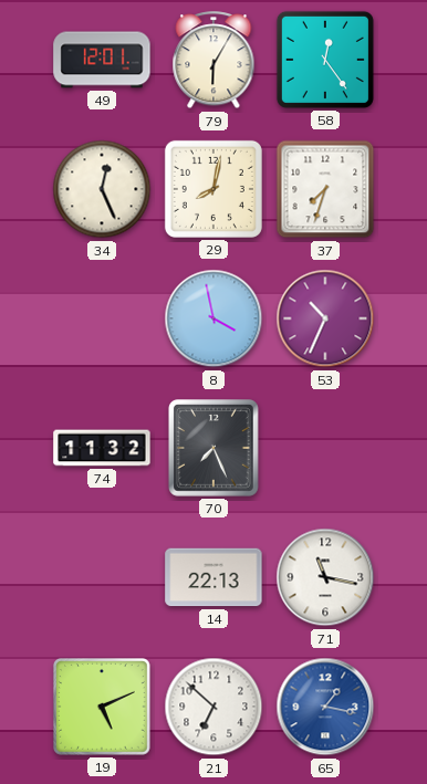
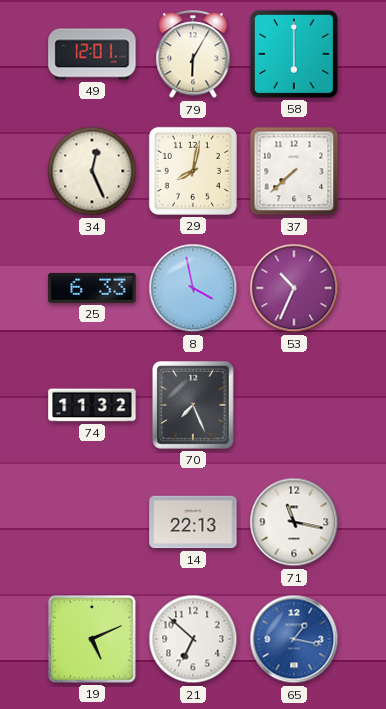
58: 12:24 -> 6:00
37: 7:33 -> 7:38
25: none -> 6:33
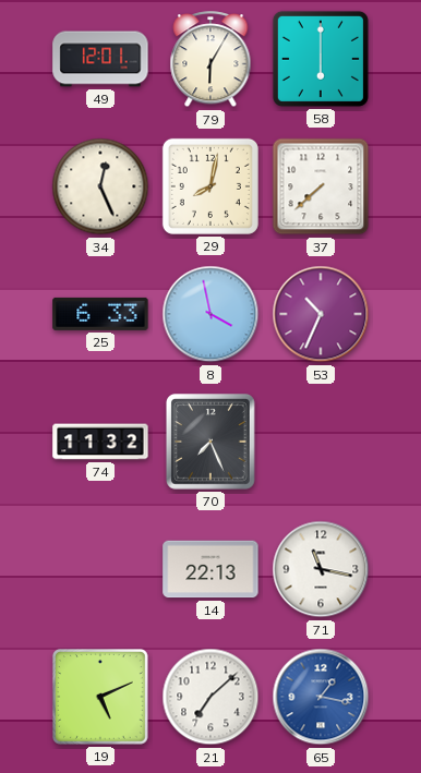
21: 6:52 -> 7:08
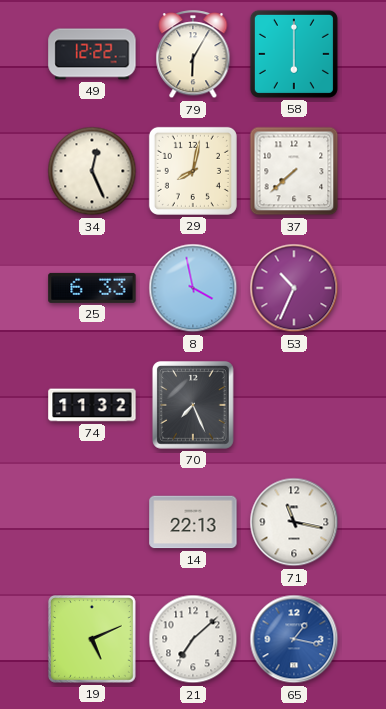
49: 12:01 -> 12:22
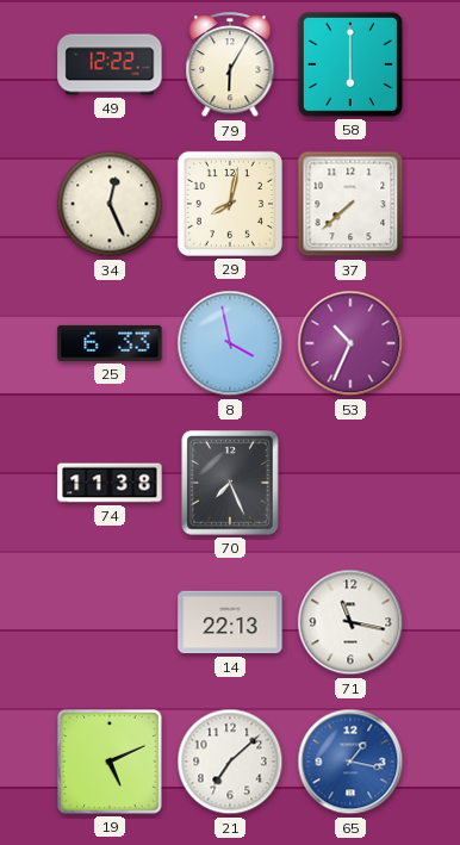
74: 11:32 -> 11:38
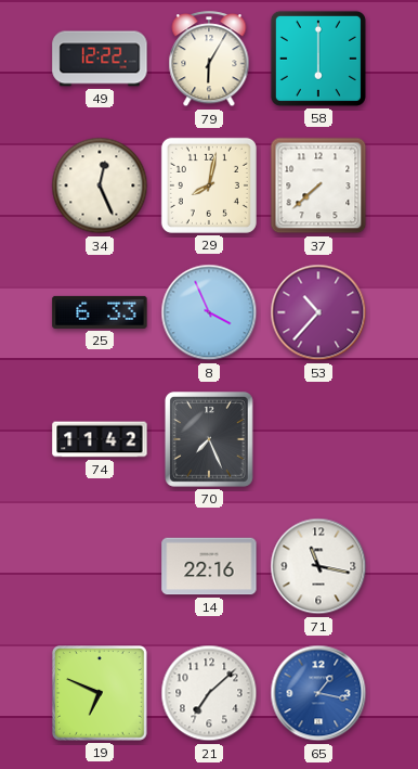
8: 3:58 -> 3:56
53: 10:34 -> 10:37
74: 11:38 -> 11:42
14: 22:13 -> 22:16
19: 5:11 -> 6:49
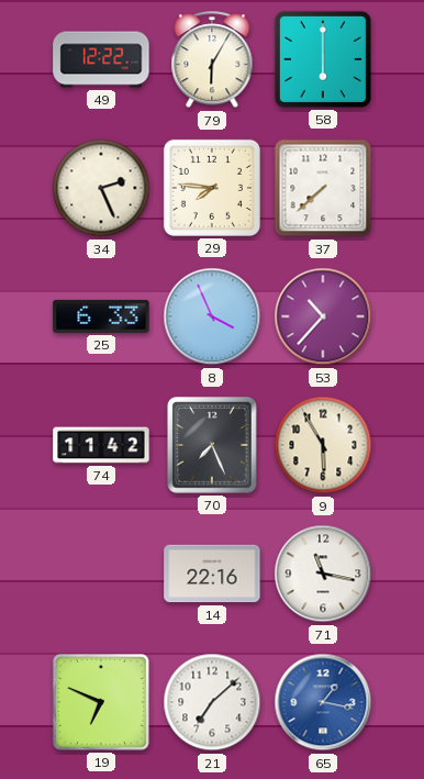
34: 12:26 -> 2:26
29: 8:02 -> 7:46
9: none -> 5:55
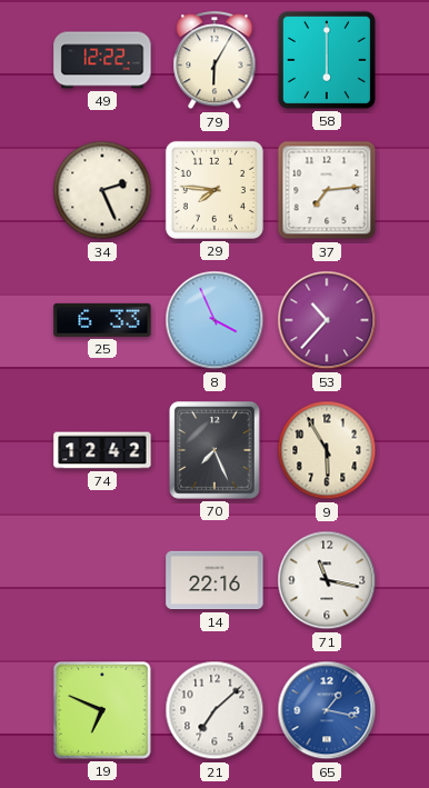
37: 7:38 -> 7:14
74: 11:42 -> 12:42
